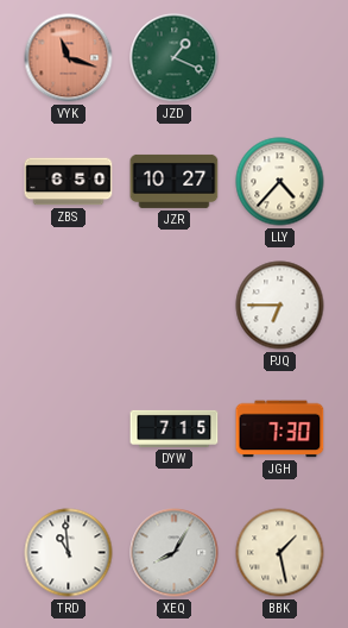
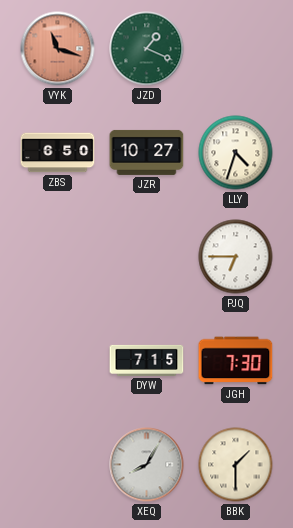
LLY: 4:37 -> 4:33
TRD: 10:59 -> none
BBK: 1:28 -> 1:30
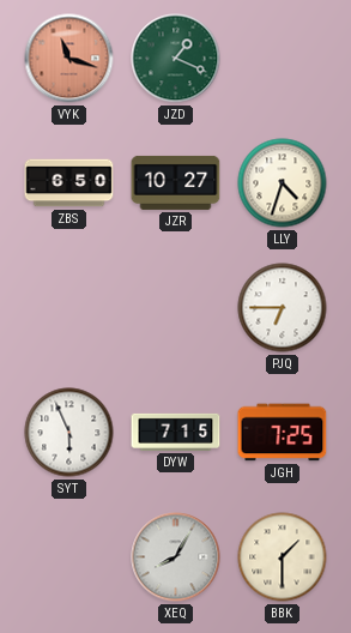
SYT: none -> 5:56
JGH: 7:30 -> 7:25
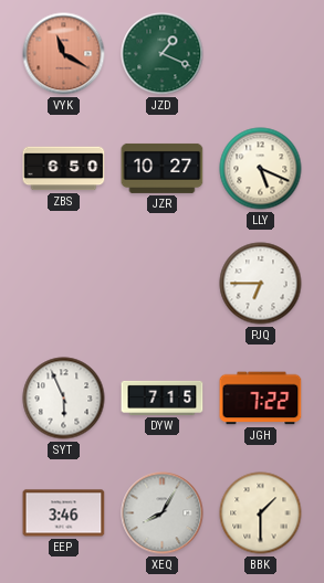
VYK: 11:18 -> 11:20
LLY: 4:33 -> 5:19
JGH: 7:25 -> 7:22
EEP: none -> 3:46
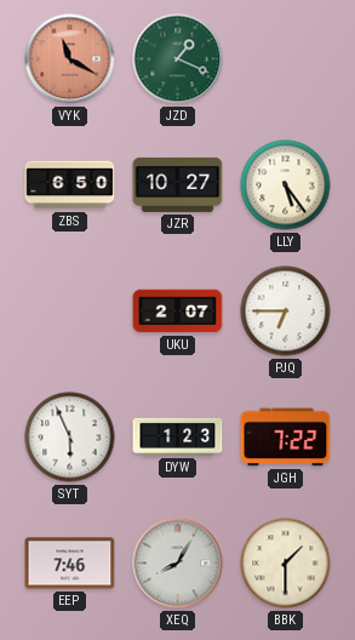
LLY: 5:19 -> 5:24
UKU: none -> 2:07
DYW: 7:15 -> 1:23
EEP: 3:46 -> 7:46
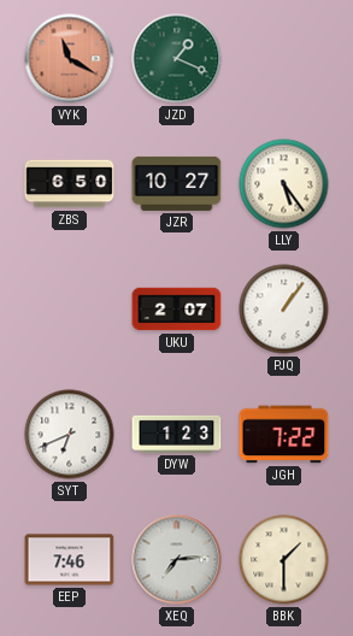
PJQ: 6:45 -> 1:06
SYT: 5:56 -> 6:41
XEQ: 8:05 -> 7:14
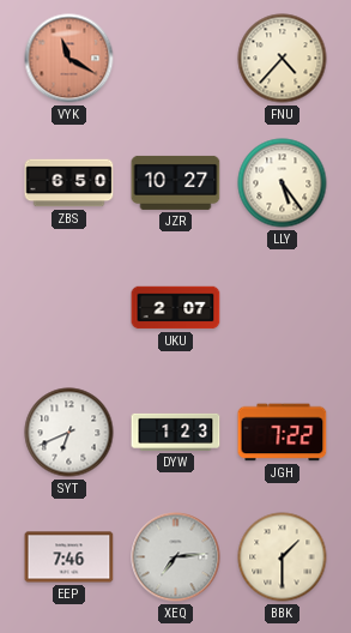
JZD: 1:19 -> none
FNU: none -> 4:37
PJQ: 1:06 -> none
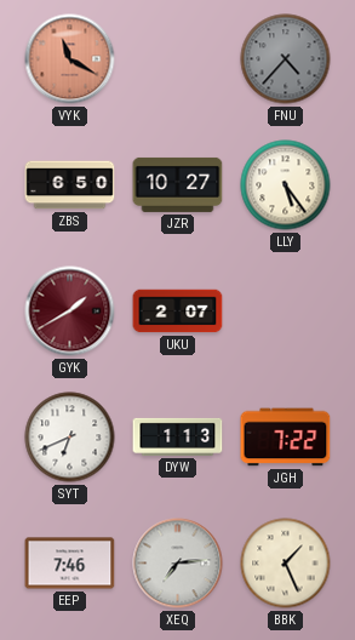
FNU dial: cream -> grey
GYK: none -> 1:40
DYW: 1:23 -> 1:13
BBK: 1:30 -> 1:26
